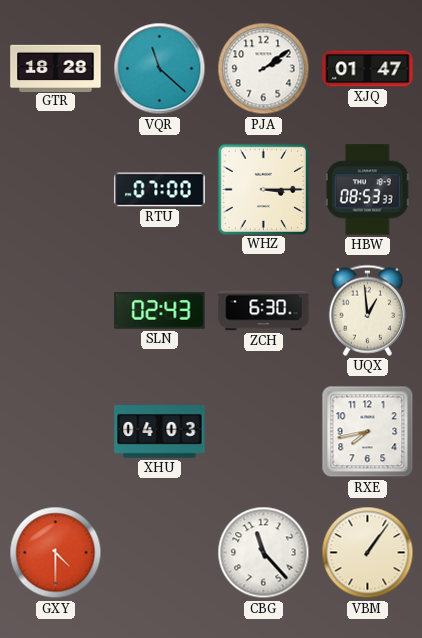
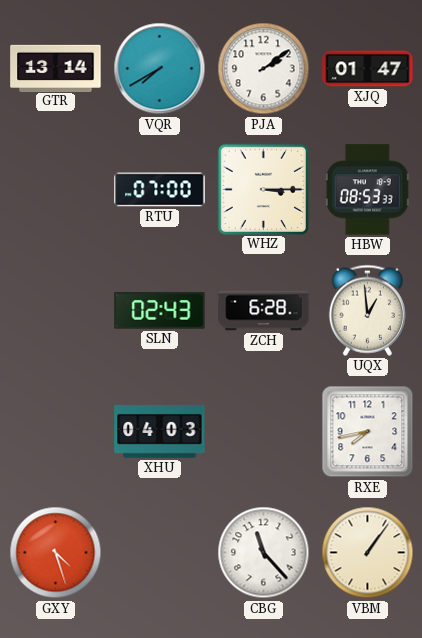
GTR: 18:28 -> 13:14
VQR: 11:22 -> 7:40
ZCH: 6:30 -> 6:28
GXY: 4:30 -> 4:27
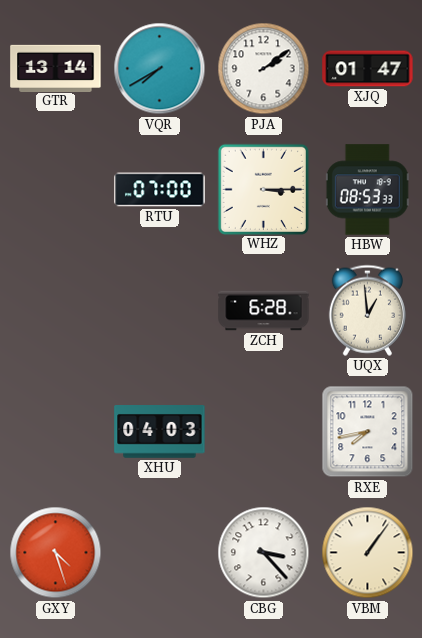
SLN: 02:43 -> none
CBG: 11:23 -> 3:23
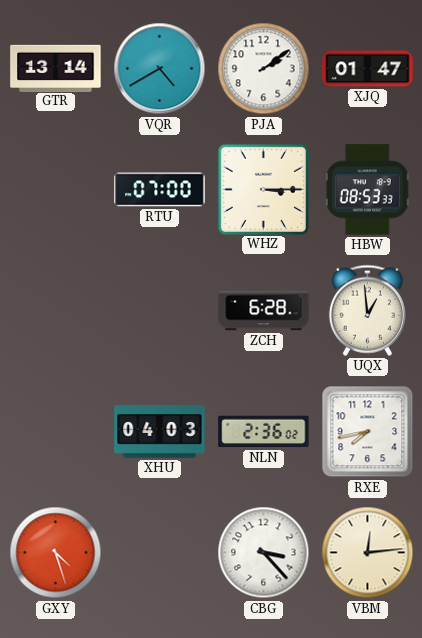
VQR: 7:40 -> 4:40
NLN: none -> 2:36
VBM: 1:06 -> 12:14
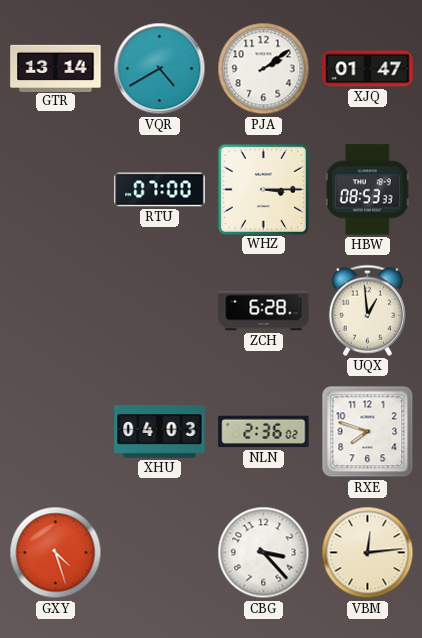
RXE: 7:43 -> 7:48
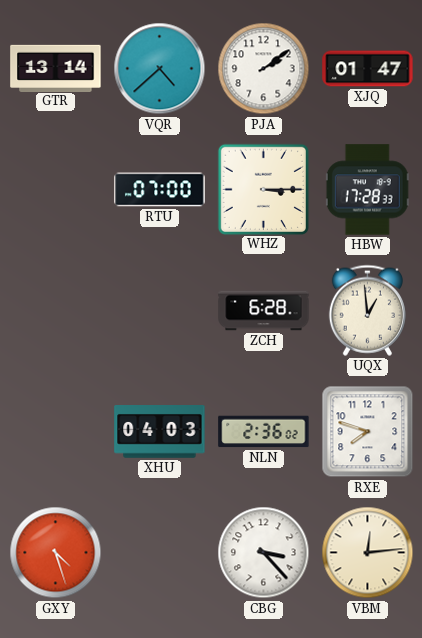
VQR: 4:40 -> 4:38
HBW: 08:53 -> 17:28
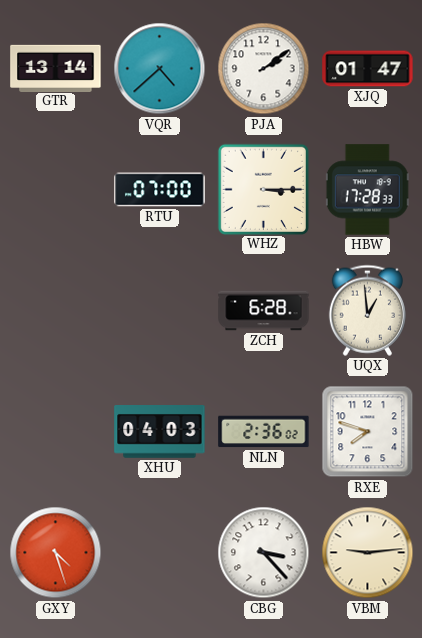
VBM: 12:14 -> 9:14
